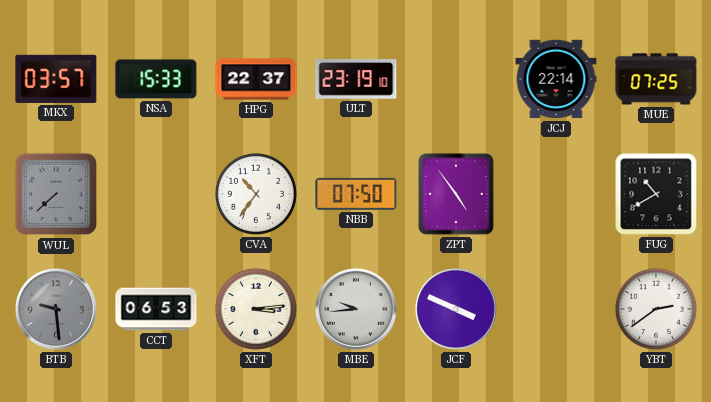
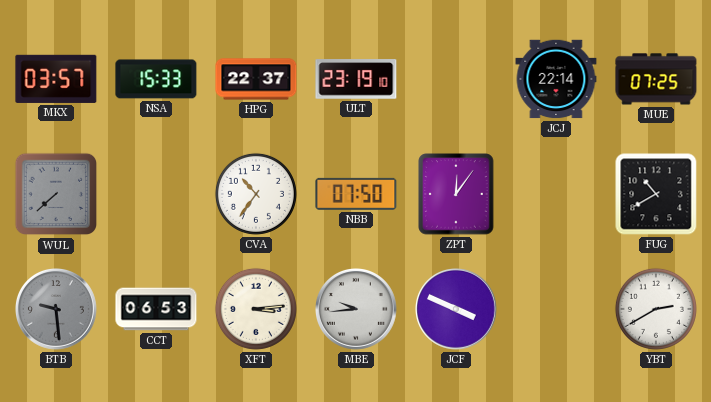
ZPT: 4:54 -> 12:06
YBT: 2:39 -> 2:40
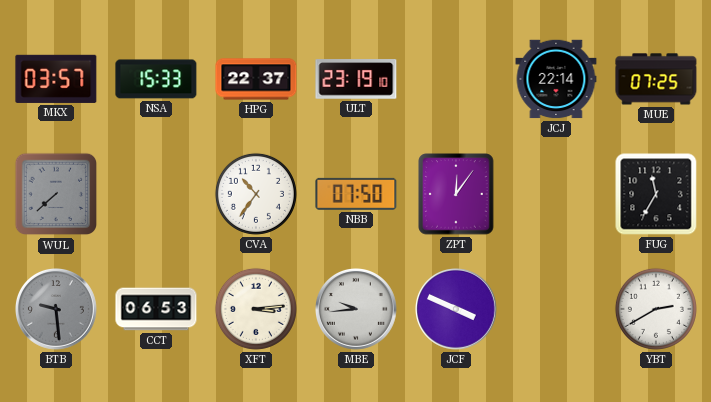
FUG: 10:40 -> 11:35
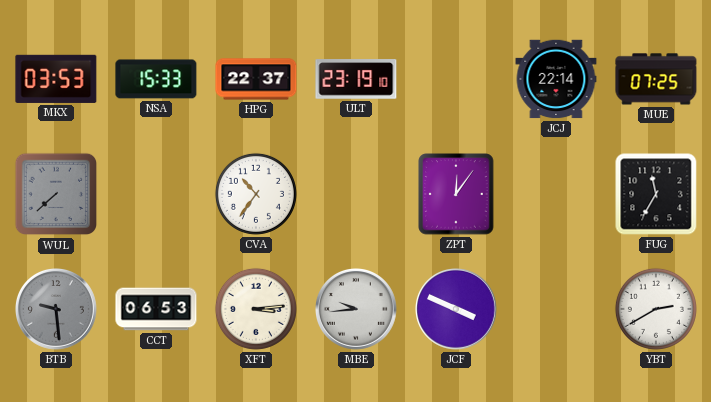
MKX: 03:57 -> 03:53
NBB: 07:50 -> none
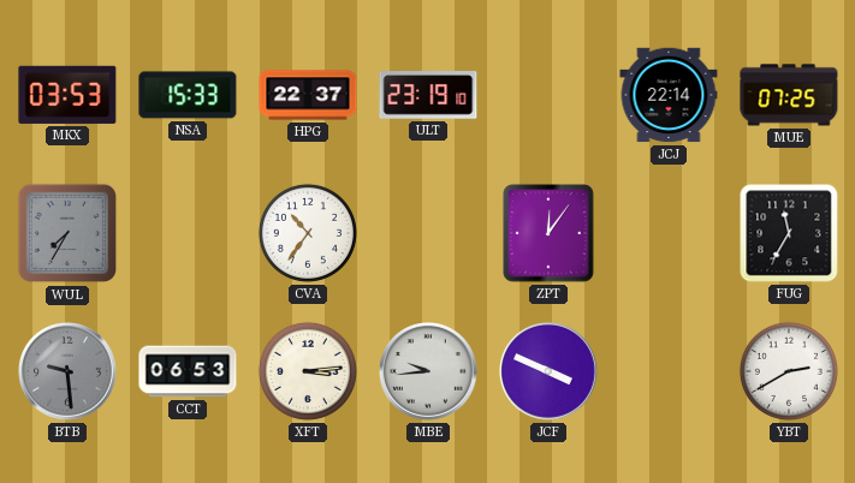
WUL: 7:38 -> 7:35
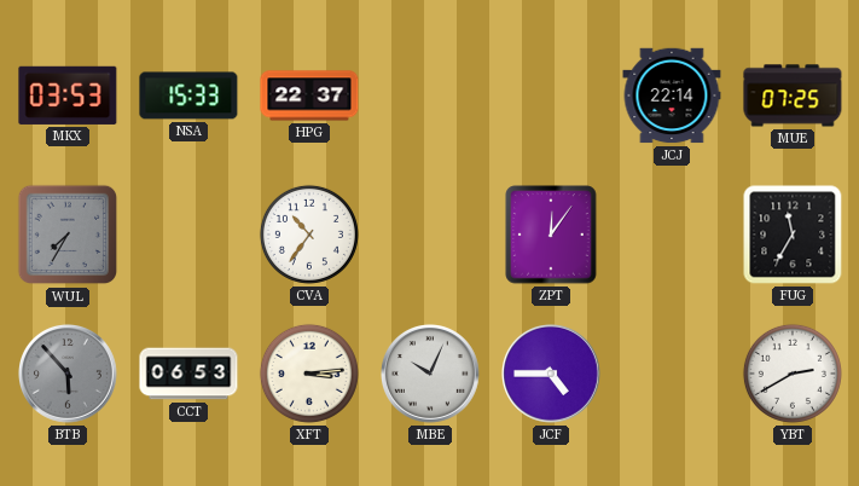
ULT: 23:19 -> none
BTB: 9:29 -> 5:53
MBE: 9:44 -> 10:04
JCF: 3:49 -> 4:45
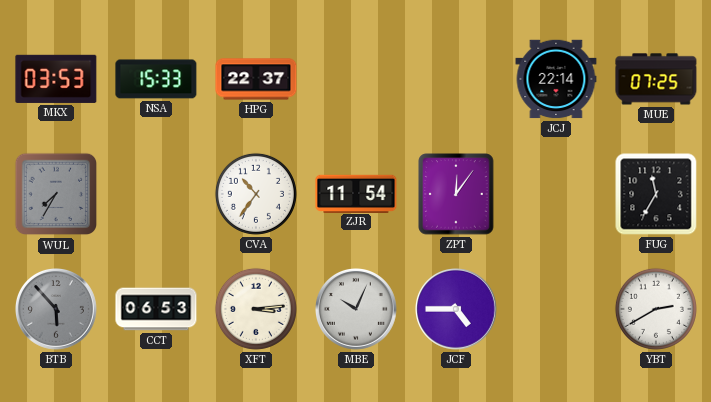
ZJR: none -> 11:54
